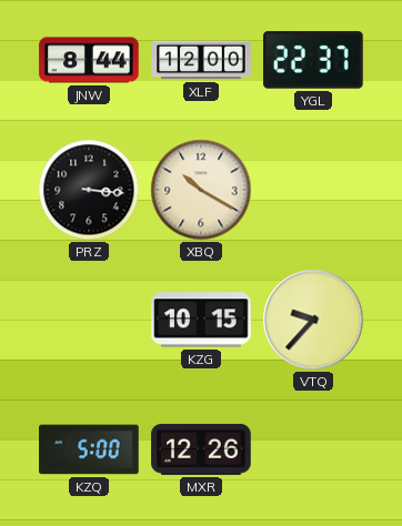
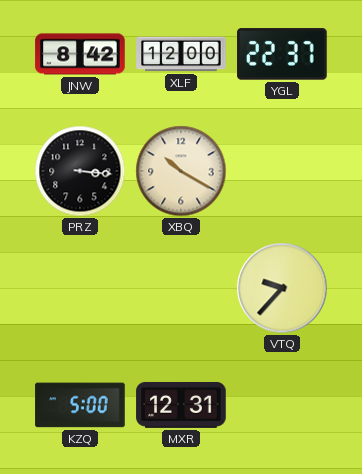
JNW: 8:44 -> 8:42
KZG: 10:15 -> none
MXR: 12:26 -> 12:31
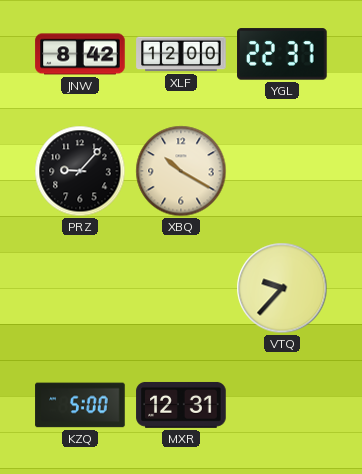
PRZ: 3:16 -> 9:07
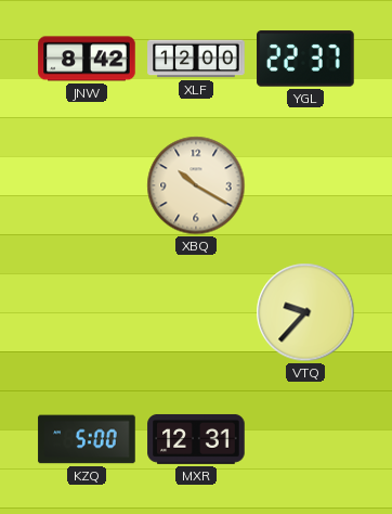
PRZ: 9:07 -> none
